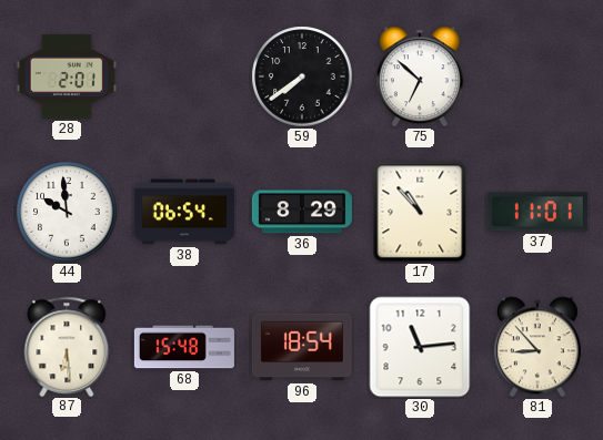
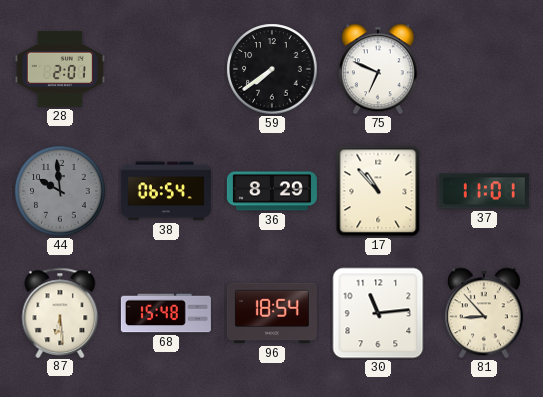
75: 6:52 -> 6:49
44 dial: white -> grey
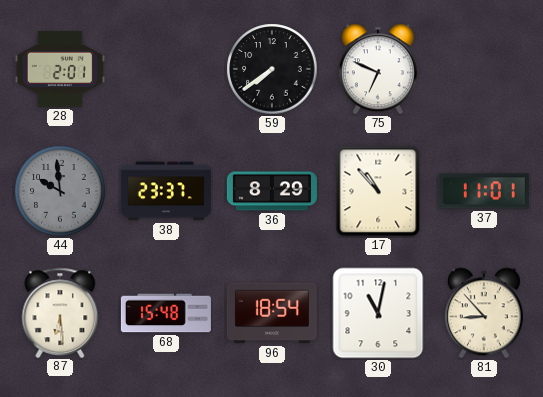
38: 06:54 -> 23:37
30: 11:14 -> 11:02
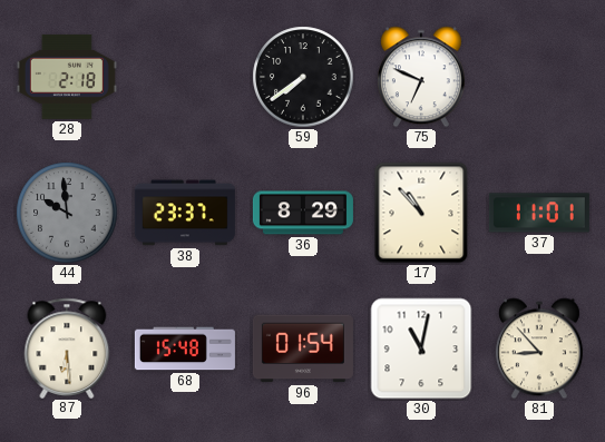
28: 2:01 -> 2:18
96: 18:54 -> 01:54
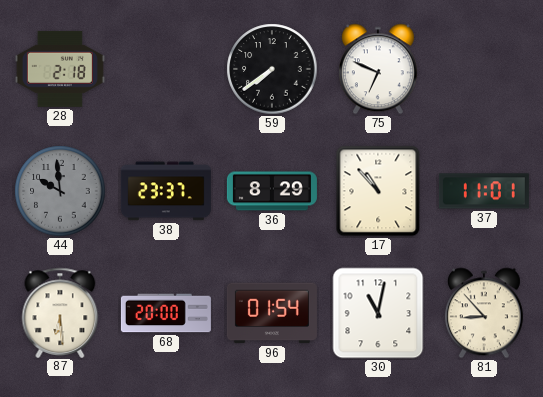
68: 15:48 -> 20:00
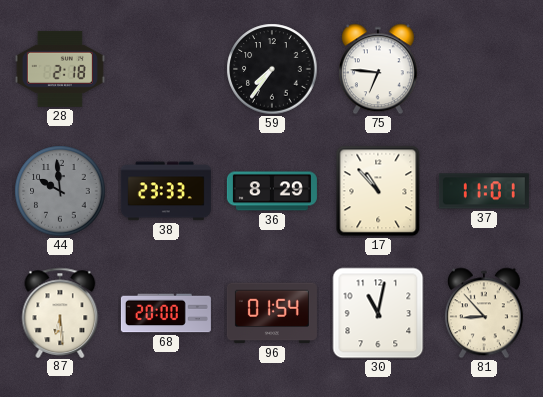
59: 7:39 -> 7:36
75: 6:49 -> 6:46
38: 23:37 -> 23:33
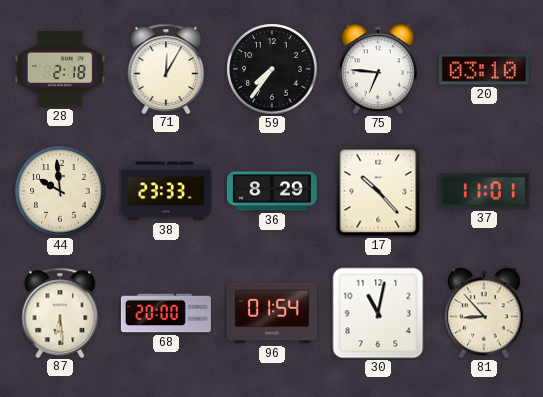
71: none -> 12:05
20: none -> 03:10
44 dial: grey -> cream
17: 10:53 -> 10:23
